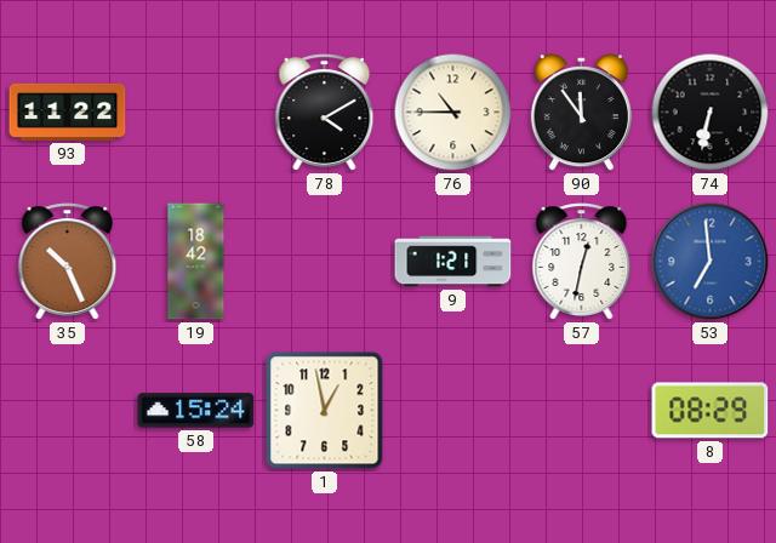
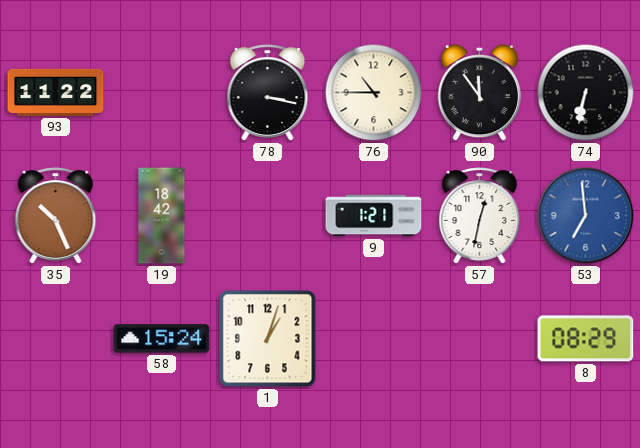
78: 4:10 -> 3:17
1: 12:58 -> 1:03
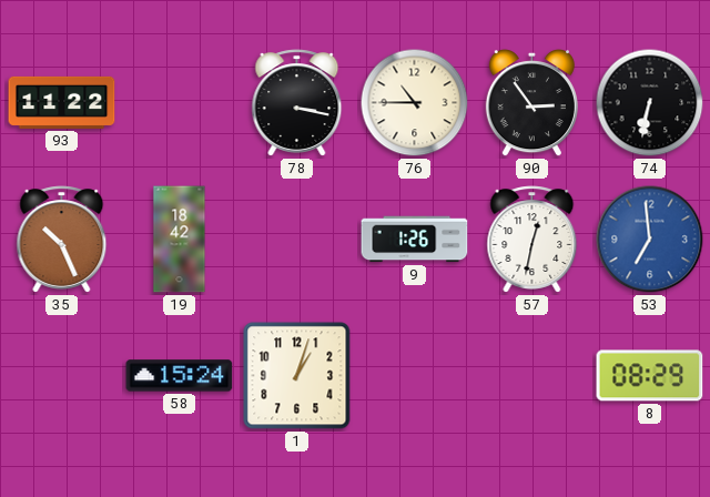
90: 11:54 -> 2:54
9: 1:21 -> 1:26
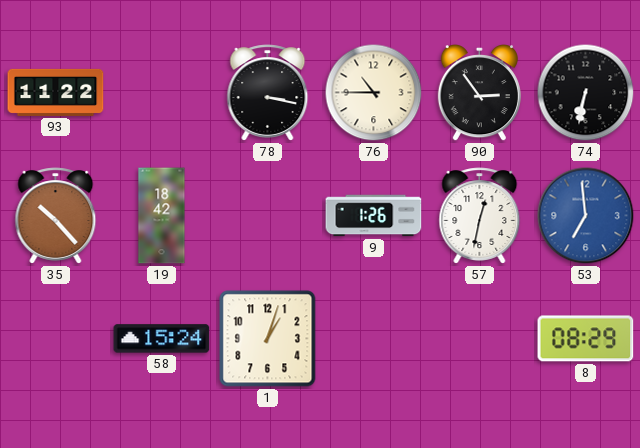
35: 10:26 -> 10:23
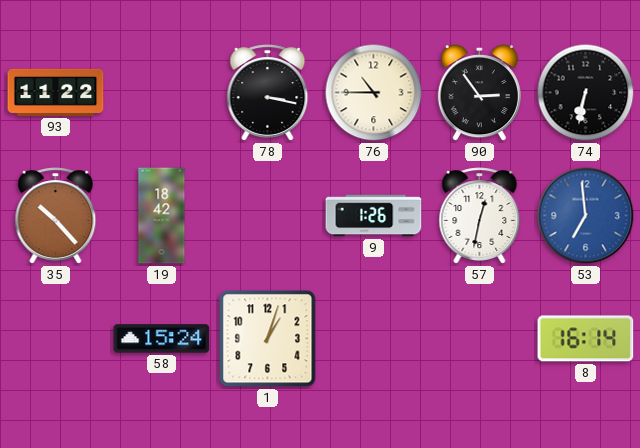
8: 08:29 -> 16:14
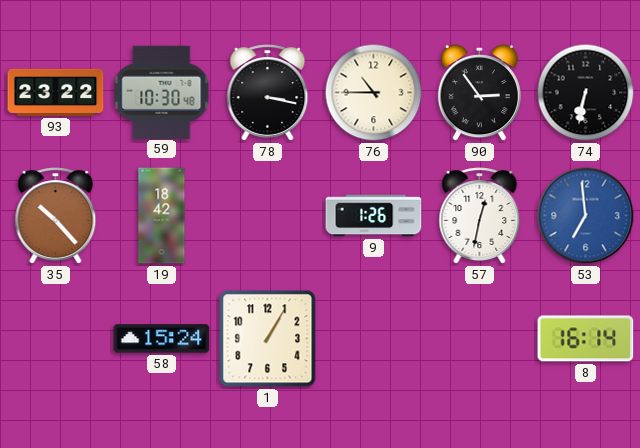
93: 11:22 -> 23:22
59: none -> 10:30
1: 1:03 -> 1:05
